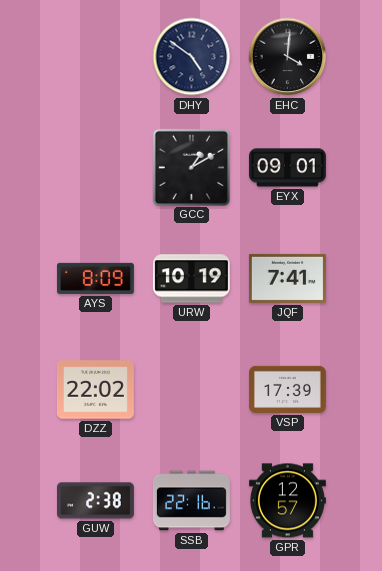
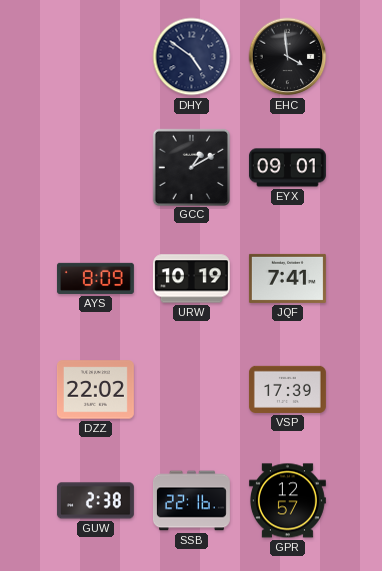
EHC: 4:01 -> 3:59
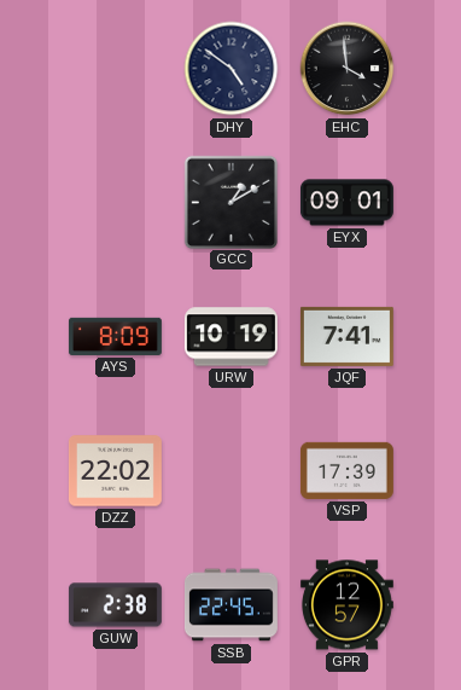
SSB: 22:16 -> 22:45
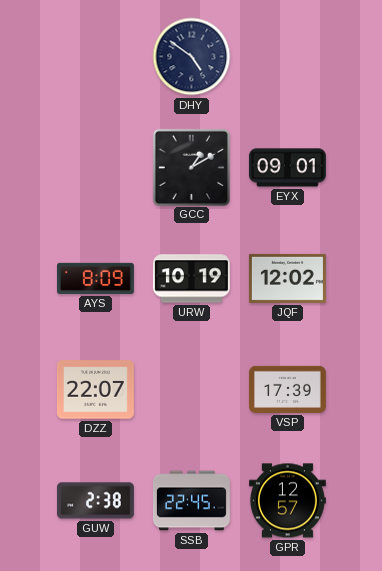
EHC: 3:59 -> none
JQF: 7:41 -> 12:02
DZZ: 22:02 -> 22:07
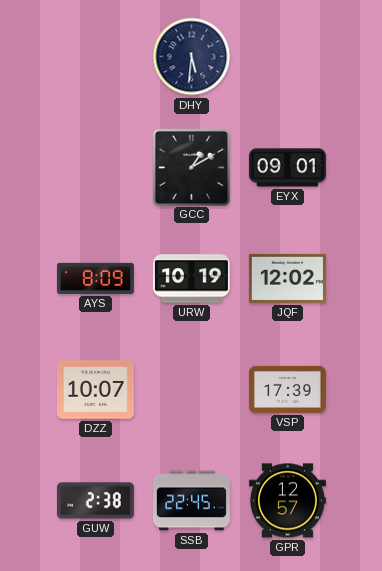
DHY: 4:51 -> 5:31
DZZ: 22:07 -> 10:07
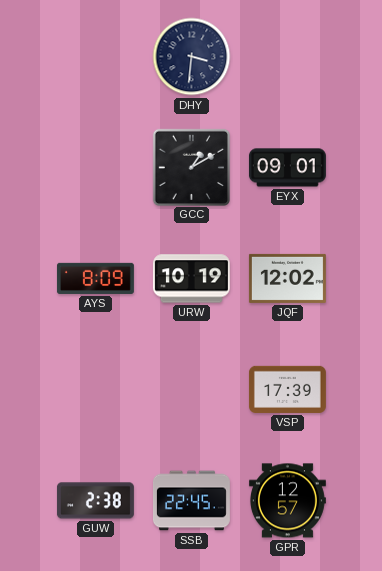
DHY: 5:31 -> 3:31
DZZ: 10:07 -> none
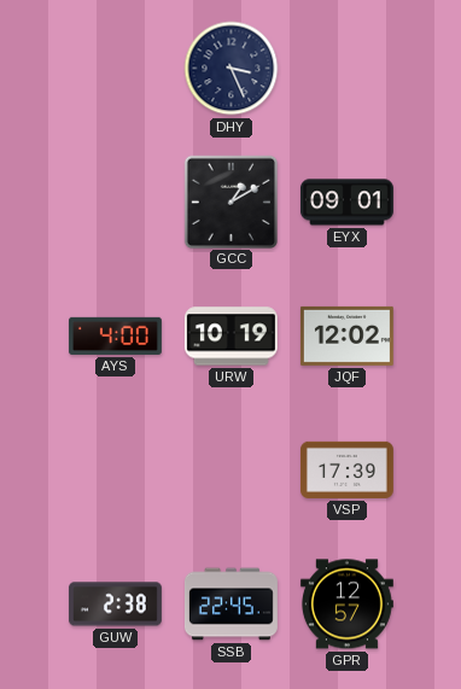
DHY: 3:31 -> 3:26
AYS: 8:09 -> 4:00
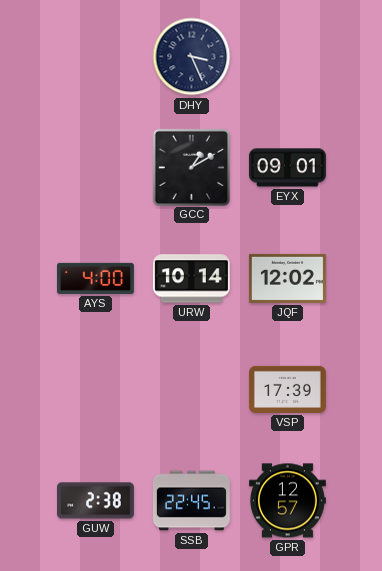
URW: 10:19 -> 10:14
